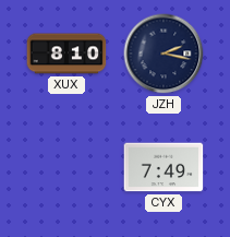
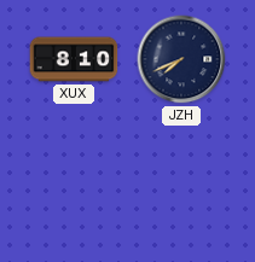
JZH: 2:17 -> 7:41
CYX: 7:49 -> none
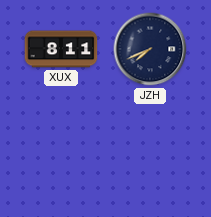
XUX: 8:10 -> 8:11
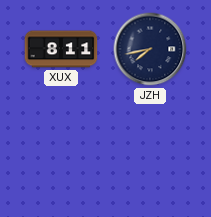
JZH: 7:41 -> 7:43
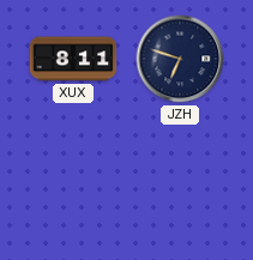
JZH: 7:43 -> 6:48
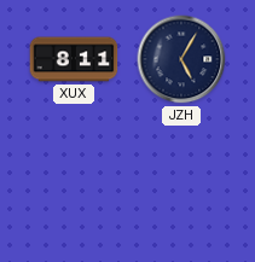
JZH: 6:48 -> 5:05
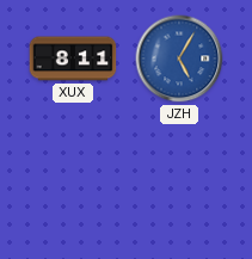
JZH dial: navy -> blue
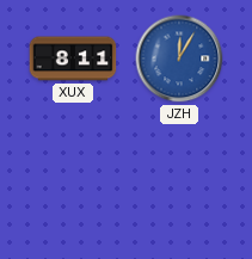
JZH: 5:05 -> 12:05
